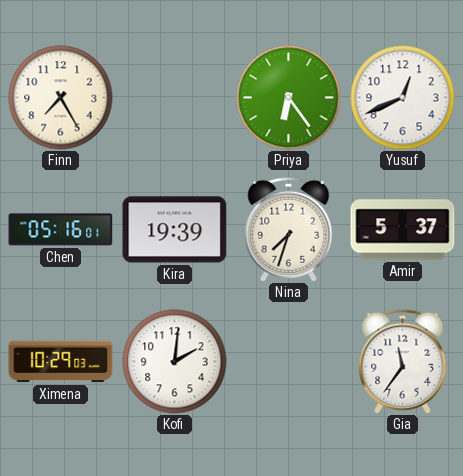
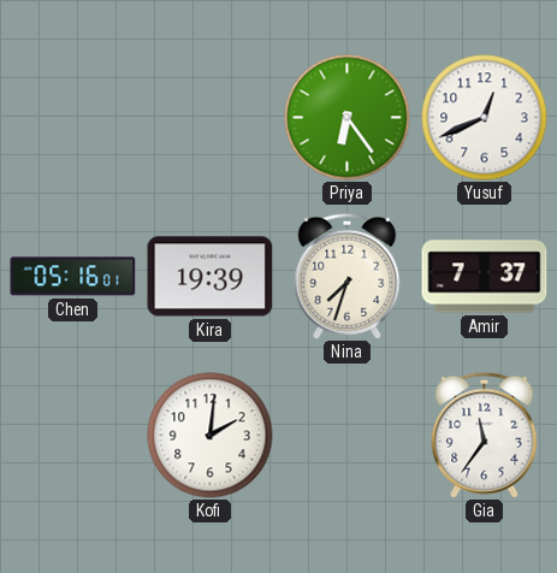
Finn: 7:25 -> none
Amir: 5:37 -> 7:37
Ximena: 10:29 -> none
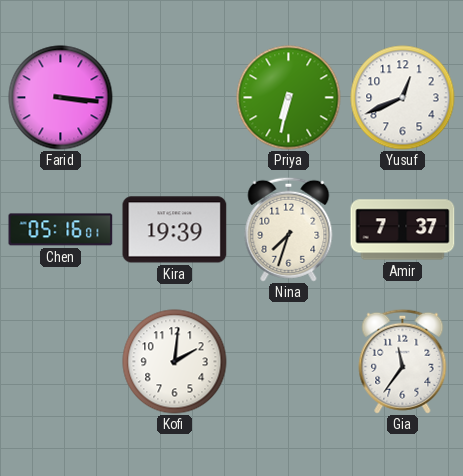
Farid: none -> 3:16
Priya: 6:24 -> 6:32
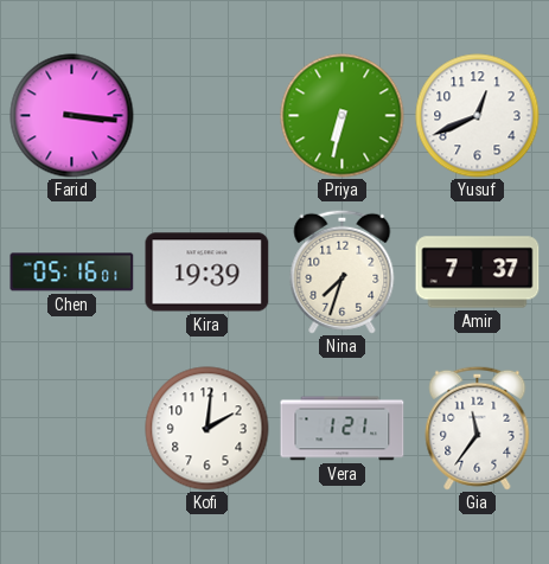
Vera: none -> 1:21
